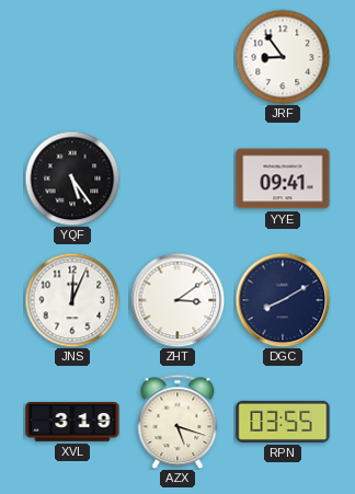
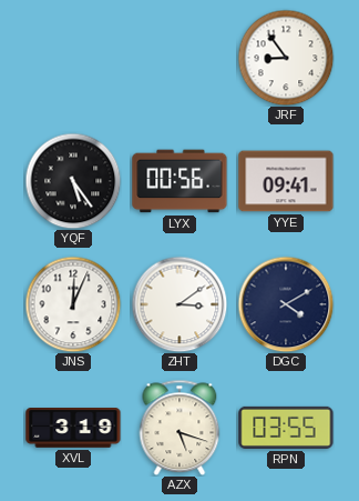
LYX: none -> 00:56
DGC: 8:10 -> 4:10
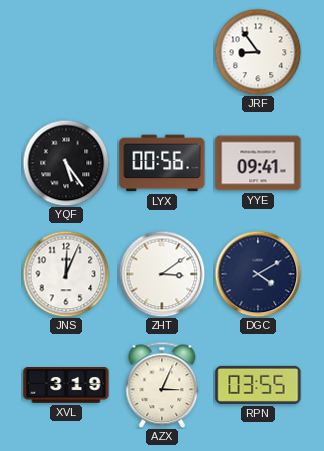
AZX: 5:18 -> 3:04
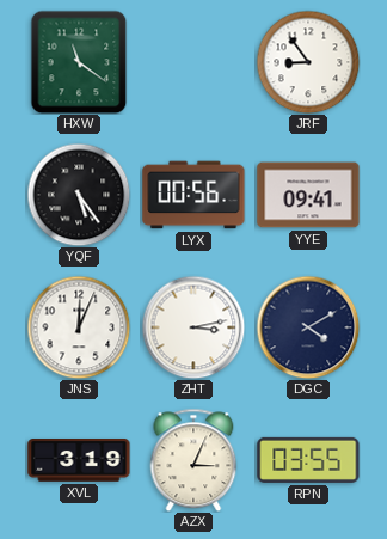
HXW: none -> 11:21
ZHT: 3:09 -> 3:13
